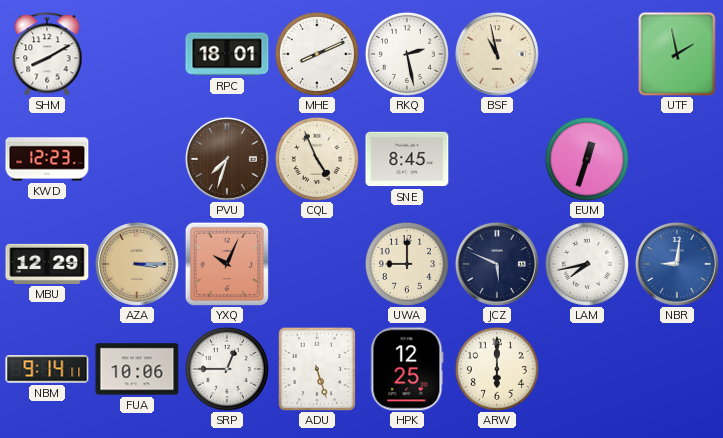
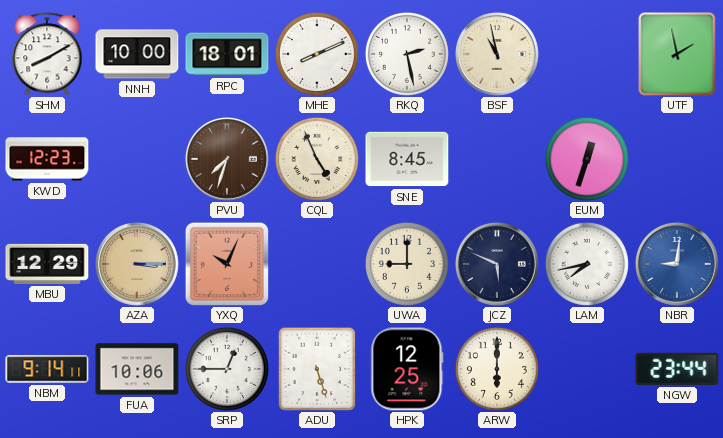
NNH: none -> 10:00
NGW: none -> 23:44
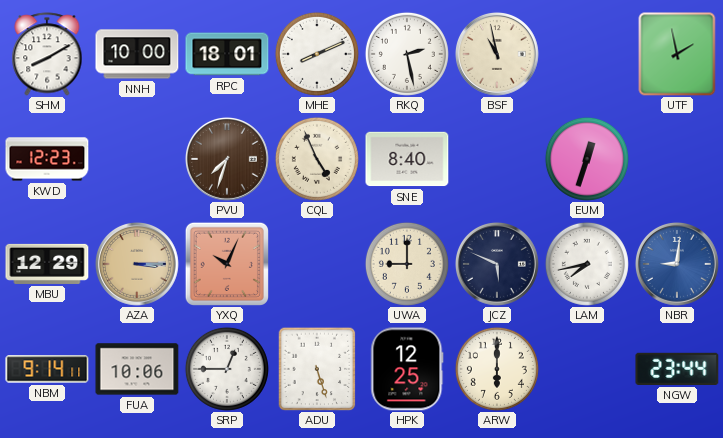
SNE: 8:45 -> 8:40
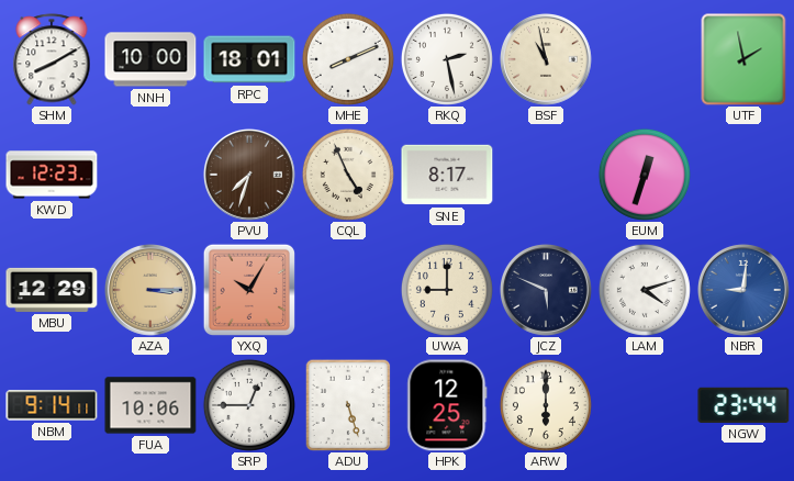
SNE: 8:40 -> 8:17
YXQ: 10:04 -> 10:05
LAM: 7:43 -> 4:12
